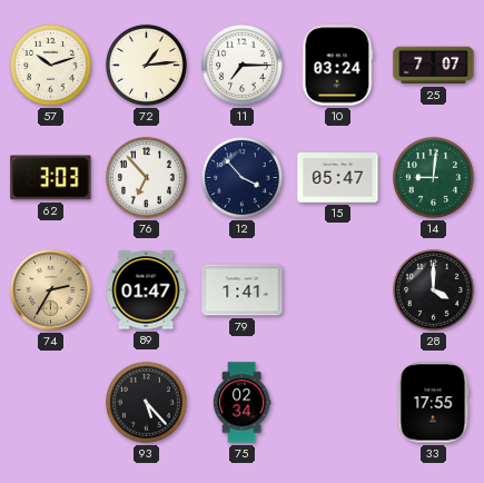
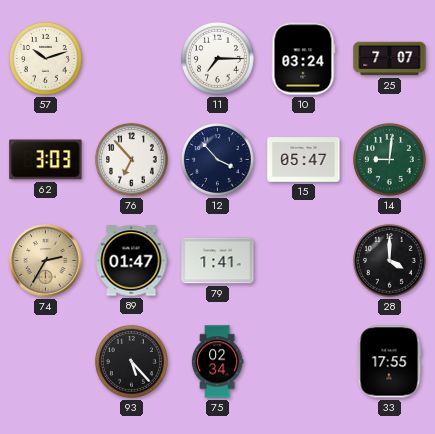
72: 1:14 -> none
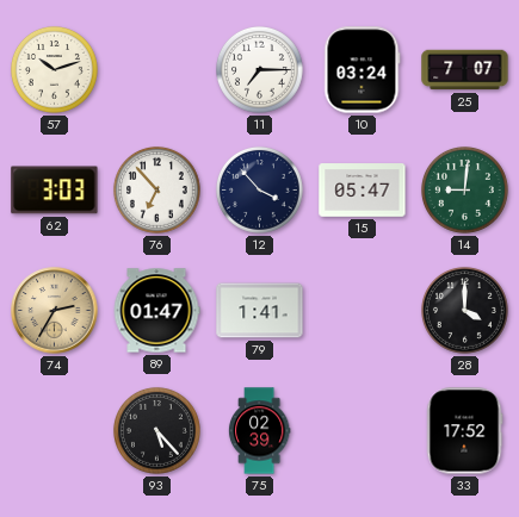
75: 02:34 -> 02:39
33: 17:55 -> 17:52
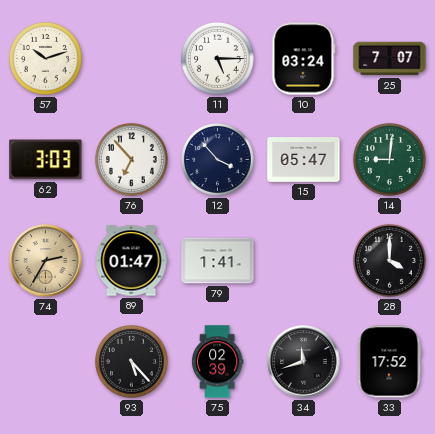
11: 7:15 -> 5:15
34: none -> 11:42
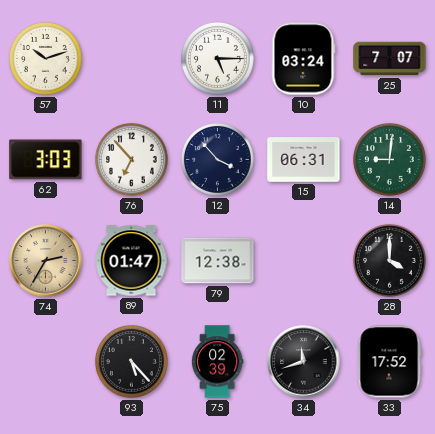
15: 05:47 -> 06:31
79: 1:41 -> 12:38
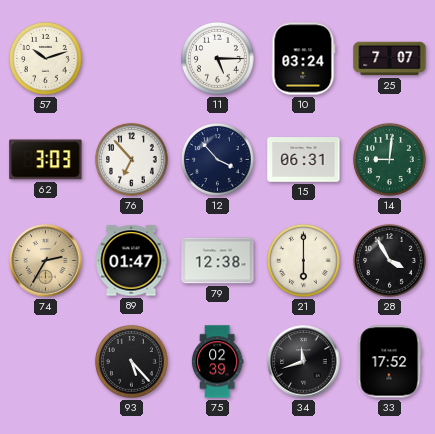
21: none -> 6:00
28: 4:00 -> 3:55
